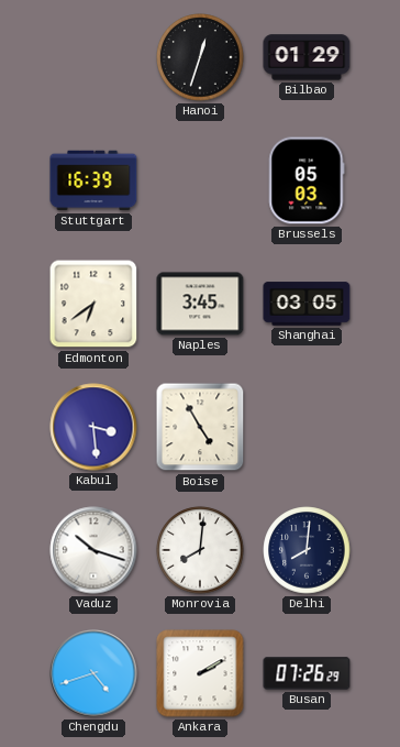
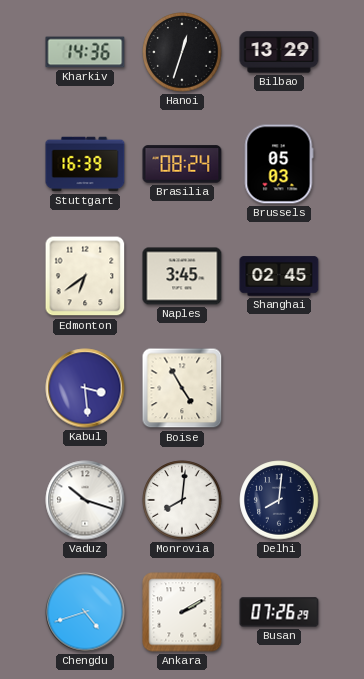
Kharkiv: none -> 14:36
Bilbao: 01:29 -> 13:29
Brasilia: none -> 08:24
Shanghai: 03:05 -> 02:45
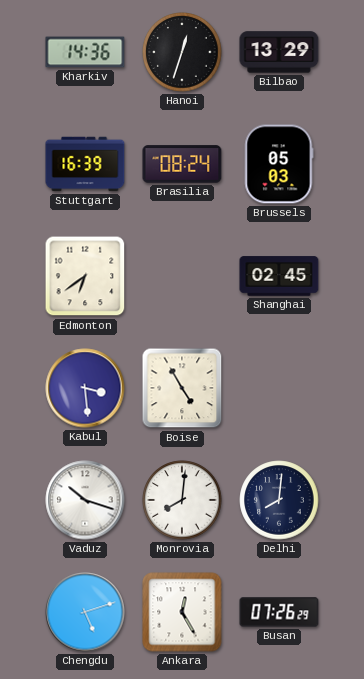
Naples: 3:45 -> none
Chengdu: 4:42 -> 5:12
Ankara: 2:10 -> 12:25
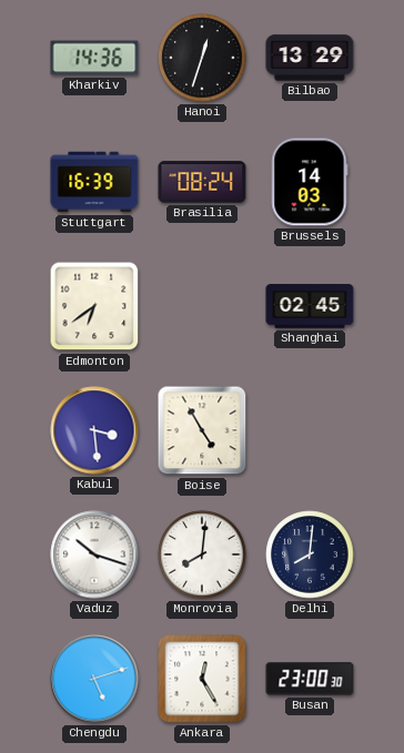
Brussels: 05:03 -> 14:03
Busan: 07:26 -> 23:00
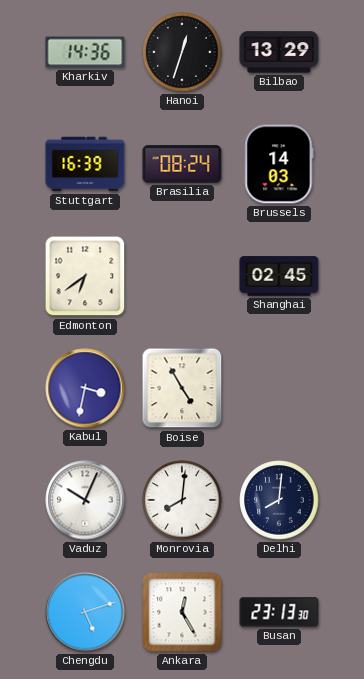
Kabul: 3:29 -> 3:32
Vaduz: 10:18 -> 10:04
Busan: 23:00 -> 23:13
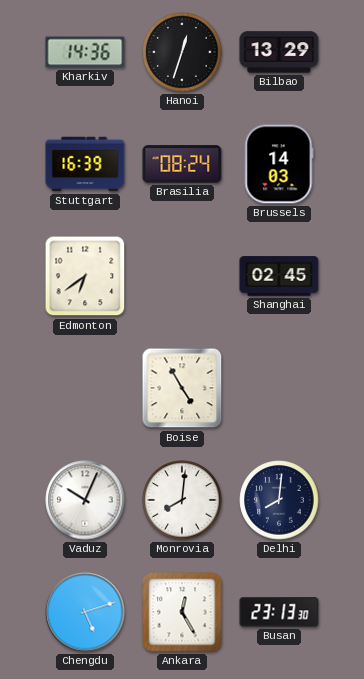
Kabul: 3:32 -> none
